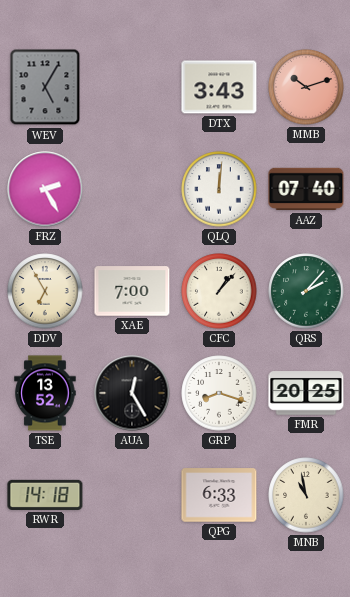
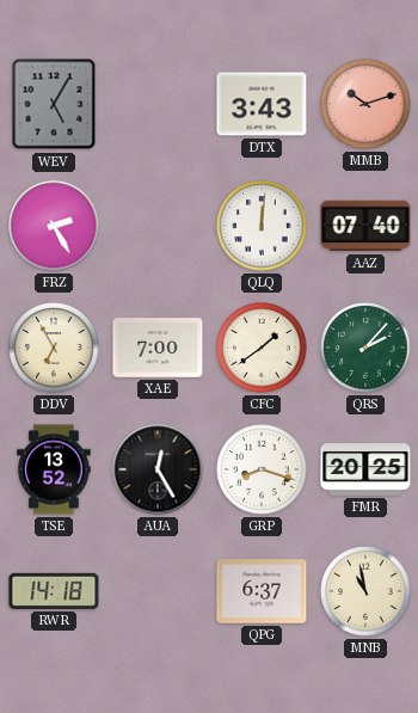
CFC: 1:07 -> 1:39
QPG: 6:33 -> 6:37
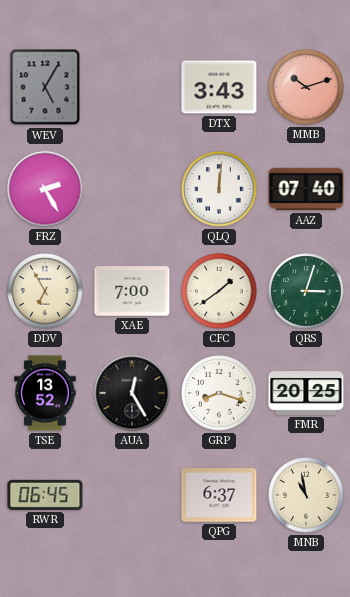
QRS: 2:07 -> 3:03
RWR: 14:18 -> 06:45
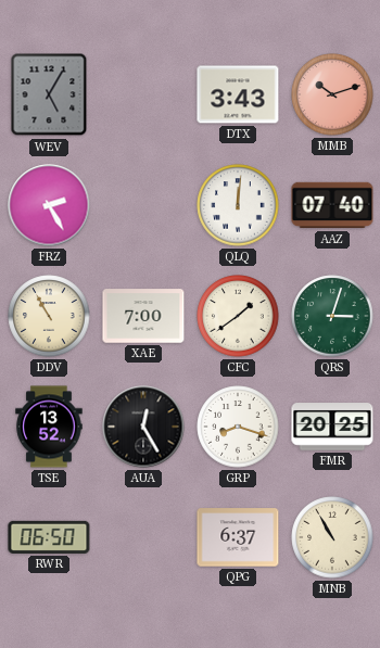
DDV: 6:55 -> 10:55
RWR: 06:45 -> 06:50
MNB: 10:58 -> 10:55
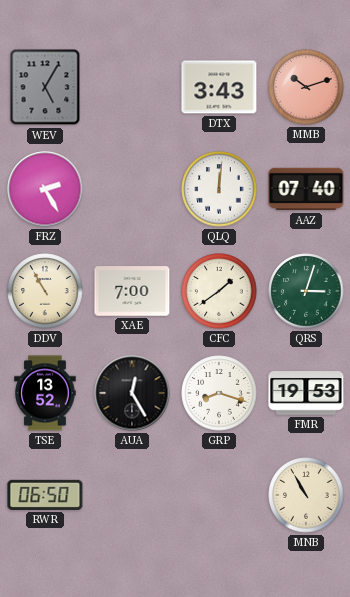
FMR: 20:25 -> 19:53
QPG: 6:37 -> none
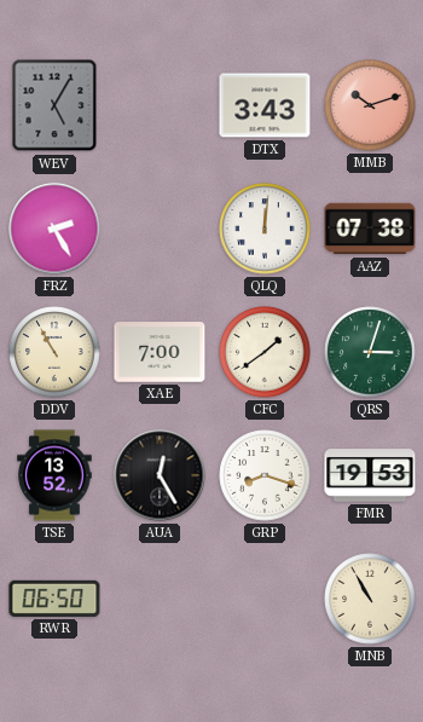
AAZ: 07:40 -> 07:38
